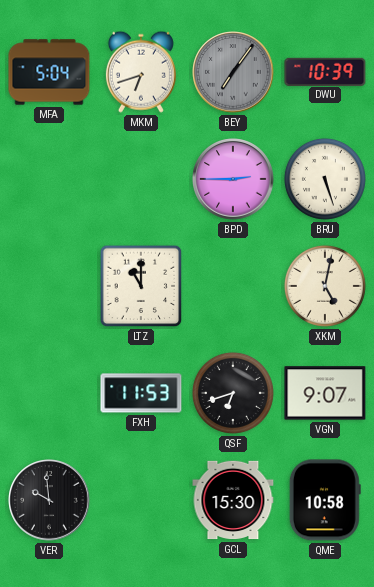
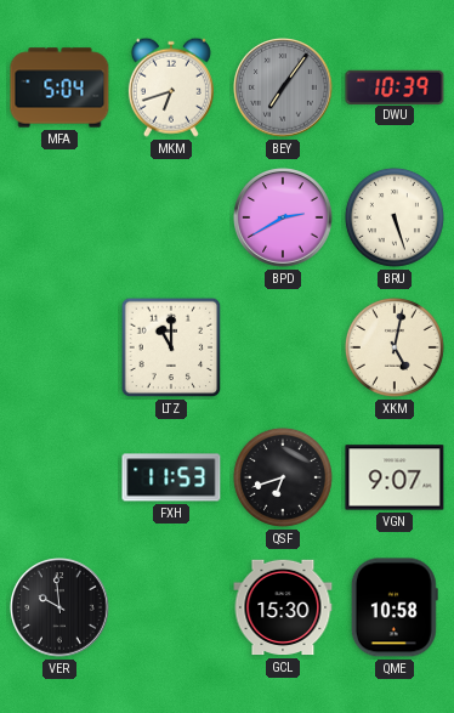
BPD: 2:45 -> 2:40
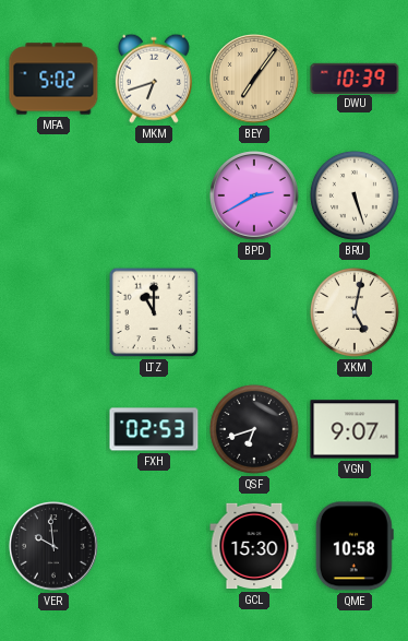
MFA: 5:04 -> 5:02
BEY dial: grey -> champagne
FXH: 11:53 -> 02:53
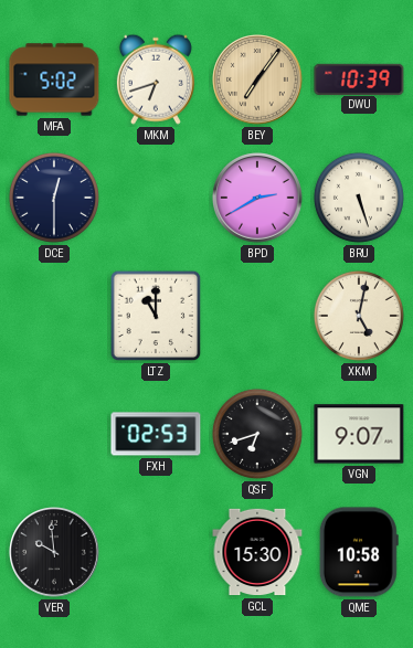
DCE: none -> 12:30
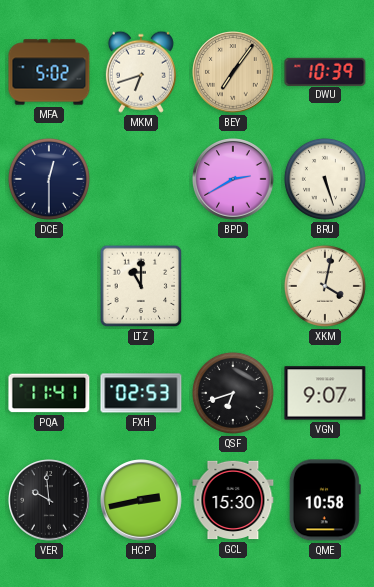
XKM: 5:02 -> 4:02
PQA: none -> 11:41
HCP: none -> 2:43
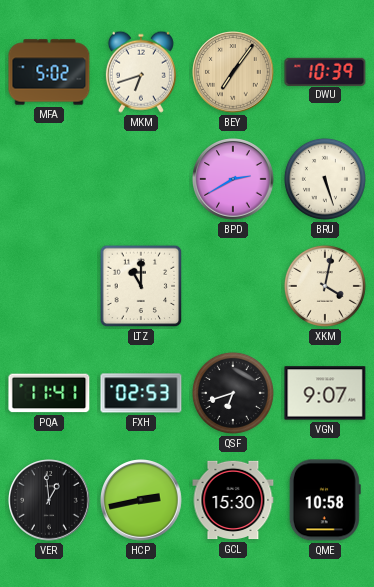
DCE: 12:30 -> none
VER: 9:59 -> 12:59
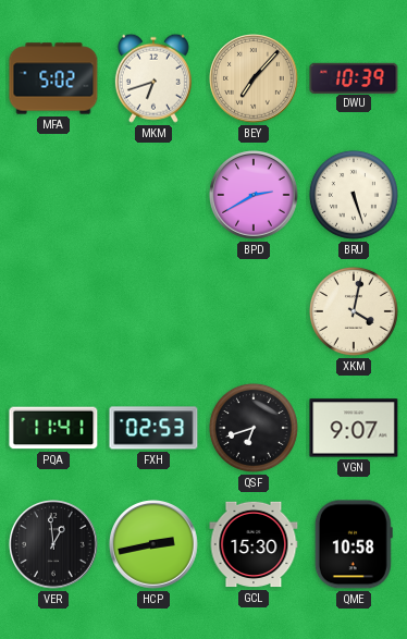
BEY: 7:06 -> 7:07
LTZ: 11:00 -> none
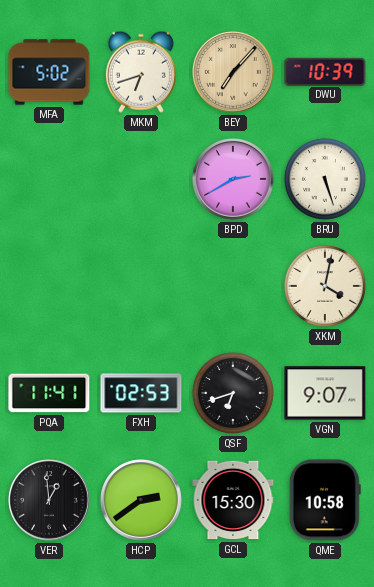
HCP: 2:43 -> 2:39
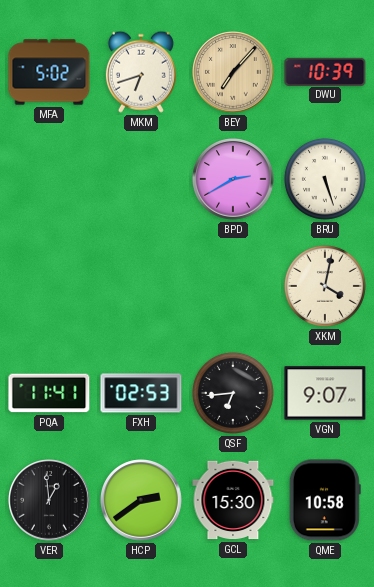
QSF: 6:42 -> 6:44
